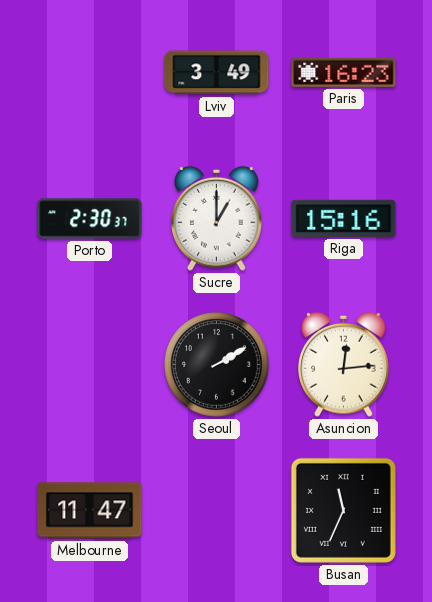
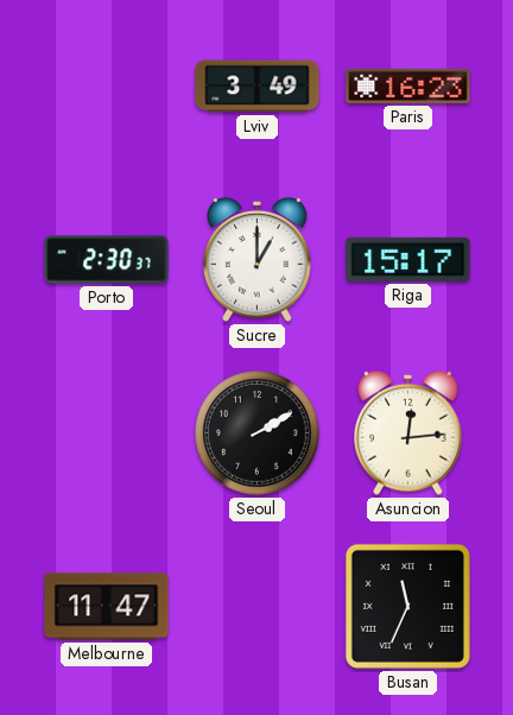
Riga: 15:16 -> 15:17
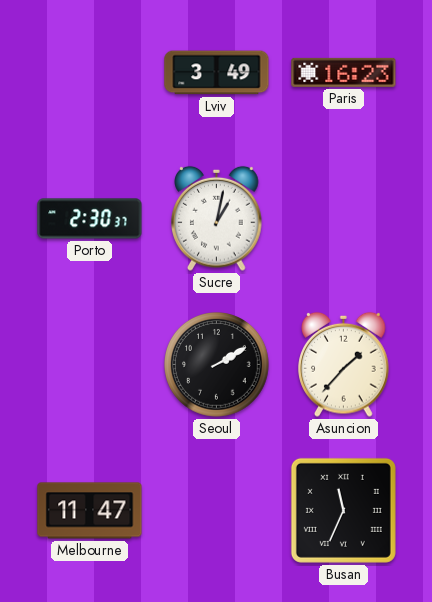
Sucre: 1:00 -> 1:02
Riga: 15:17 -> none
Asuncion: 12:14 -> 1:37
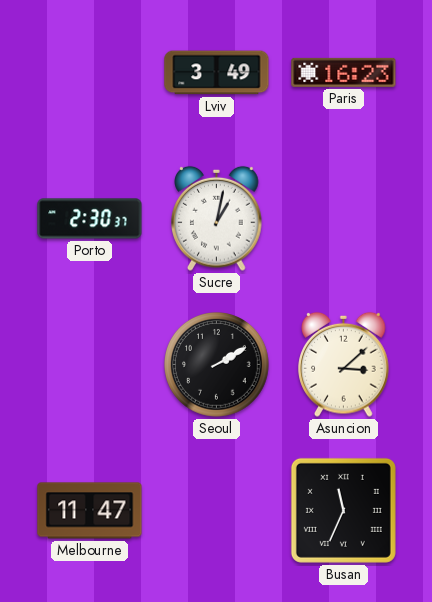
Asuncion: 1:37 -> 3:08
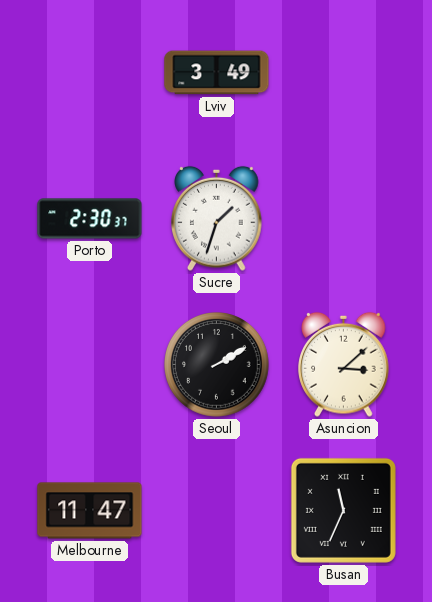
Paris: 16:23 -> none
Sucre: 1:02 -> 1:33
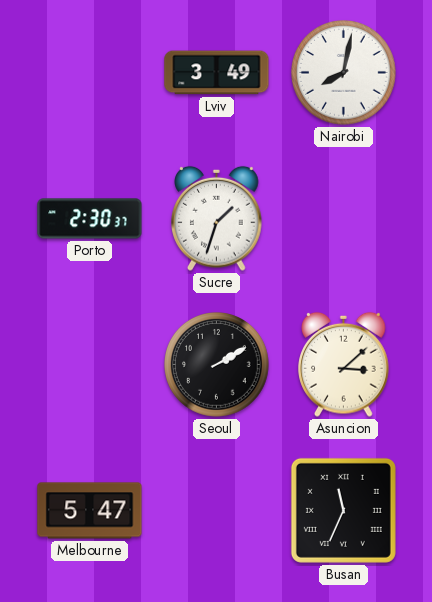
Nairobi: none -> 8:02
Melbourne: 11:47 -> 5:47
